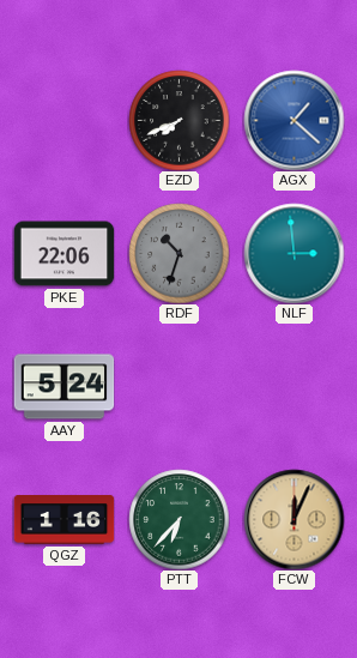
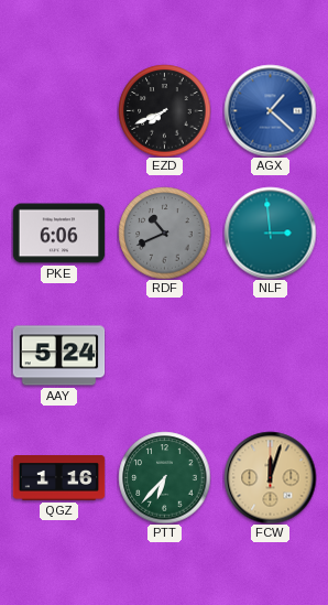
PKE: 22:06 -> 6:06
RDF: 10:33 -> 10:41
FCW: 12:04 -> 12:03
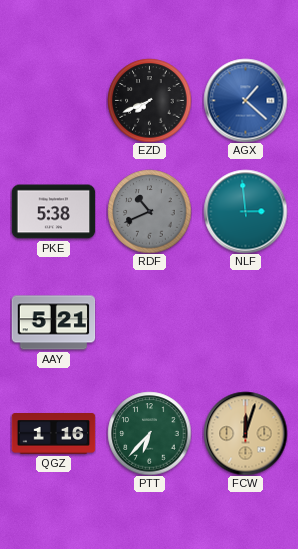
PKE: 6:06 -> 5:38
AAY: 5:24 -> 5:21
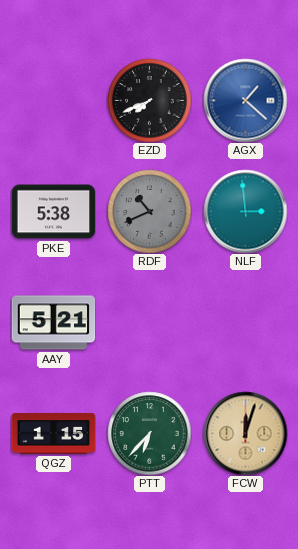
QGZ: 1:16 -> 1:15
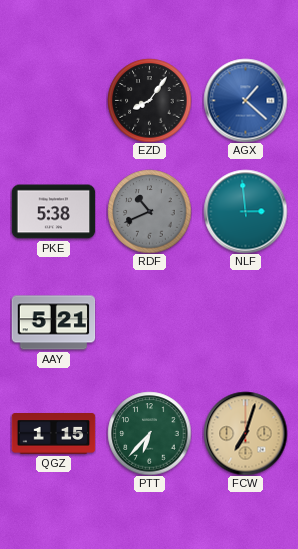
EZD: 7:41 -> 8:06
FCW: 12:03 -> 7:03
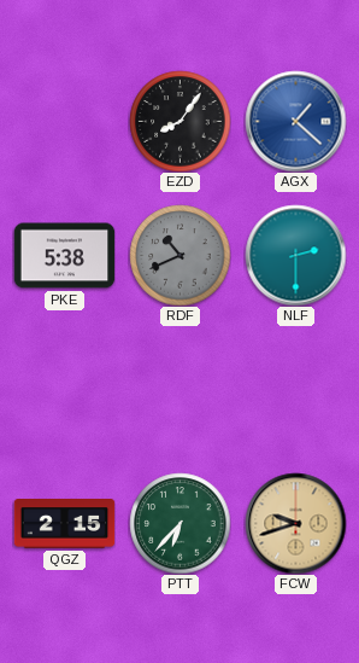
NLF: 2:59 -> 2:30
AAY: 5:21 -> none
QGZ: 1:15 -> 2:15
FCW: 7:03 -> 9:42
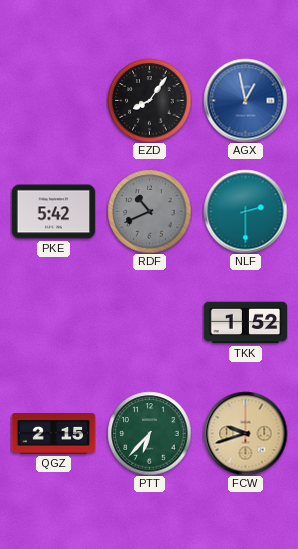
AGX: 1:22 -> 12:58
PKE: 5:38 -> 5:42
TKK: none -> 1:52
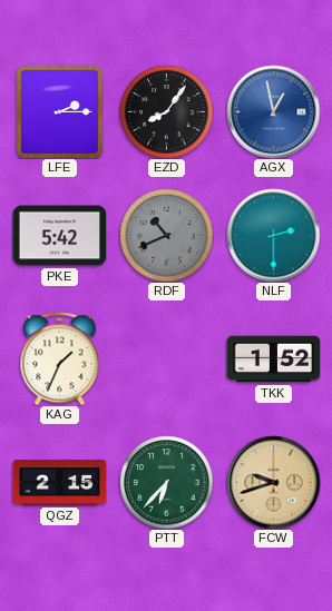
LFE: none -> 2:15
KAG: none -> 1:34
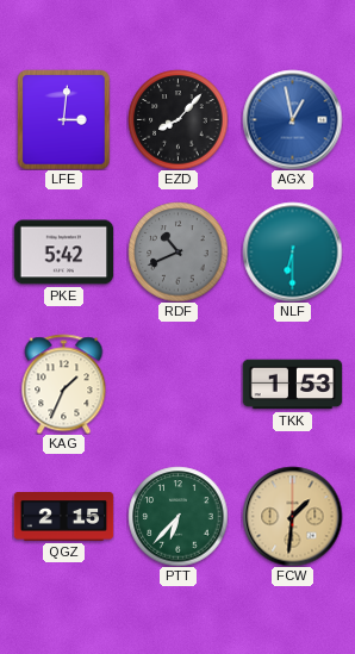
LFE: 2:15 -> 3:01
EZD: 8:06 -> 8:07
NLF: 2:30 -> 6:30
TKK: 1:52 -> 1:53
FCW: 9:42 -> 1:31
